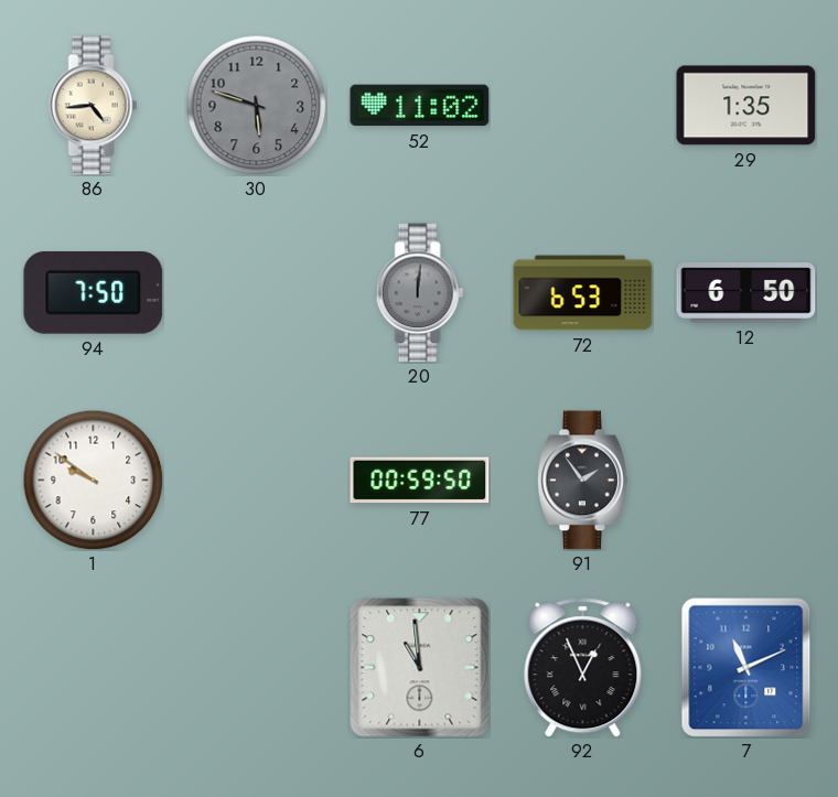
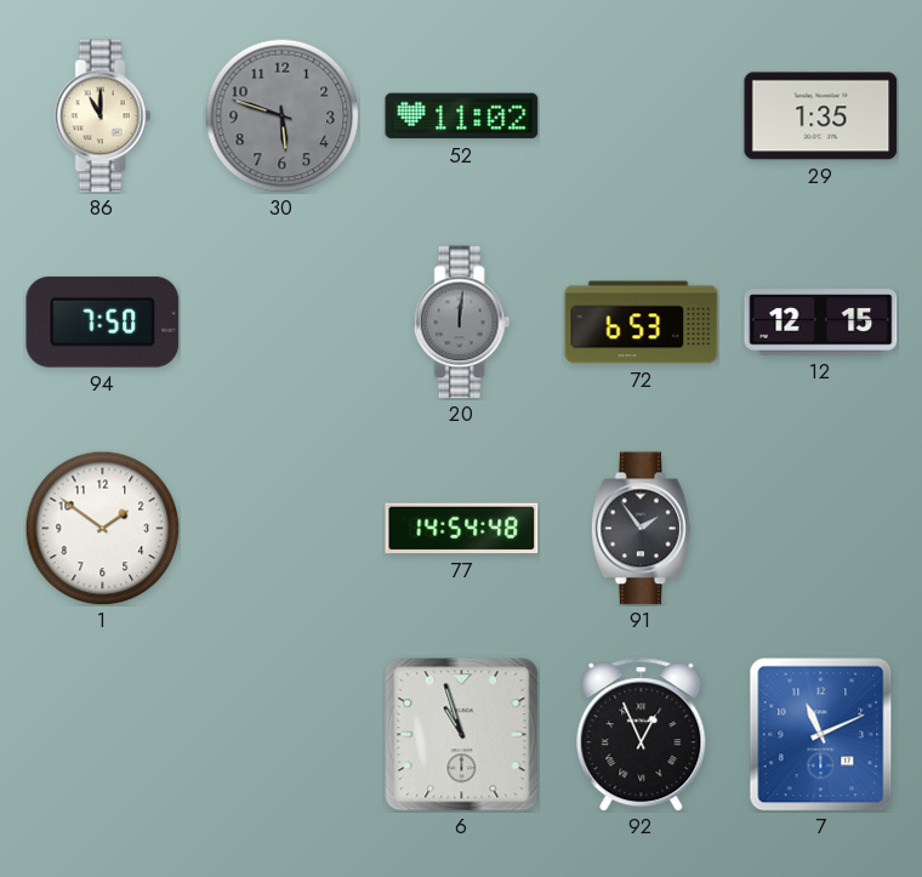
86: 4:44 -> 11:00
12: 6:50 -> 12:15
1: 9:51 -> 1:51
77: 00:59 -> 14:54
6: 10:59 -> 10:57
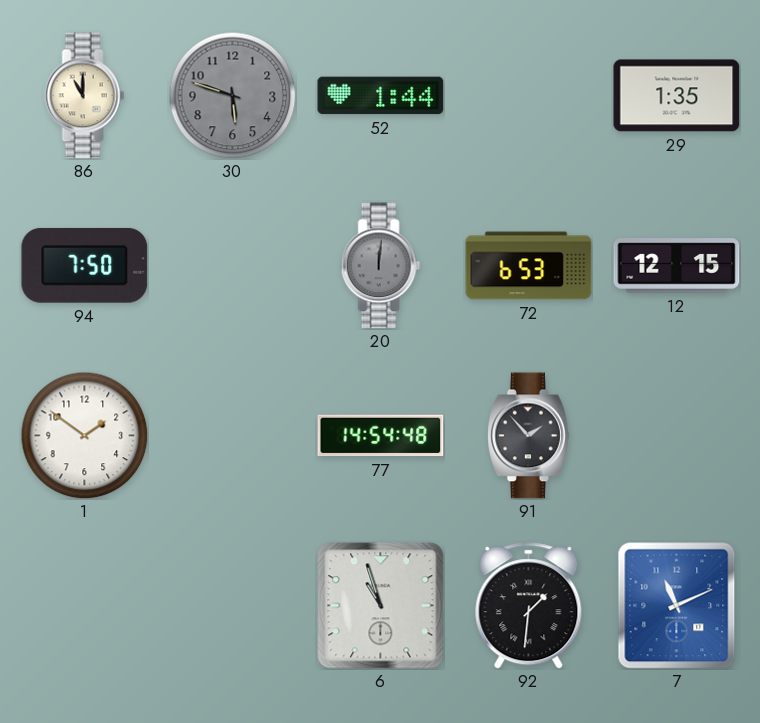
52: 11:02 -> 1:44
91: 1:54 -> 1:53
92: 12:56 -> 1:31
